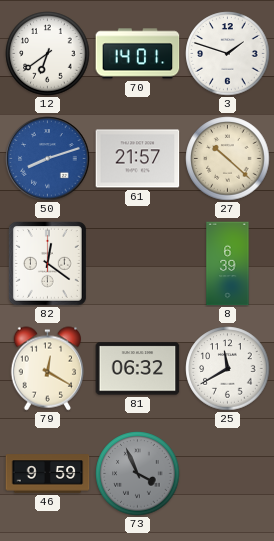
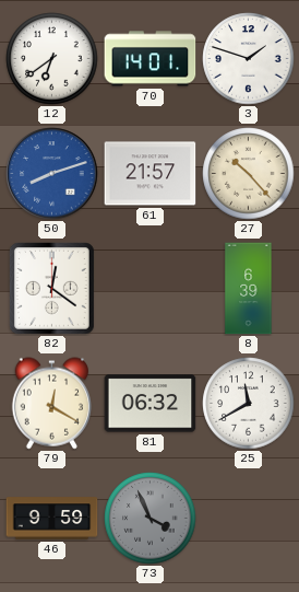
27: 10:22 -> 10:23
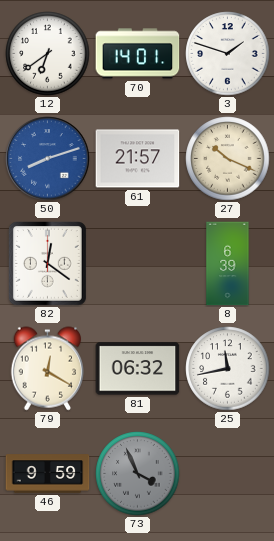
27: 10:23 -> 10:19
25: 11:40 -> 11:43
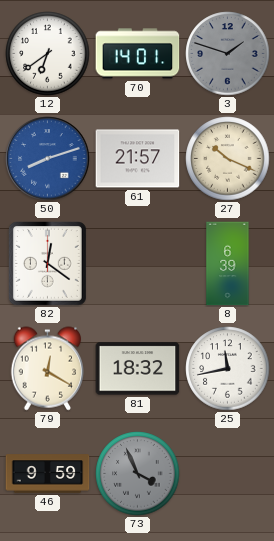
3 dial: white -> grey
81: 06:32 -> 18:32
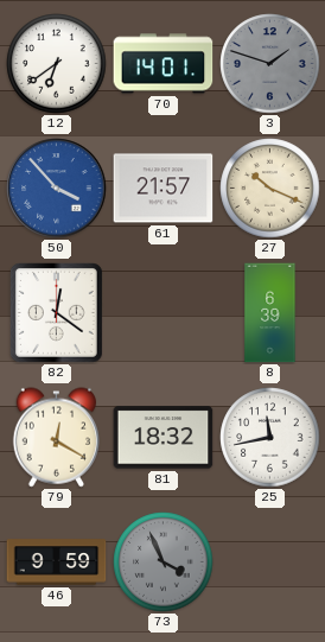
50: 8:12 -> 3:53
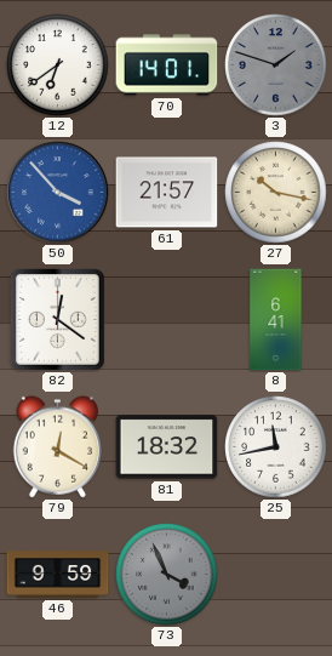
27: 10:19 -> 10:17
8: 6:39 -> 6:41
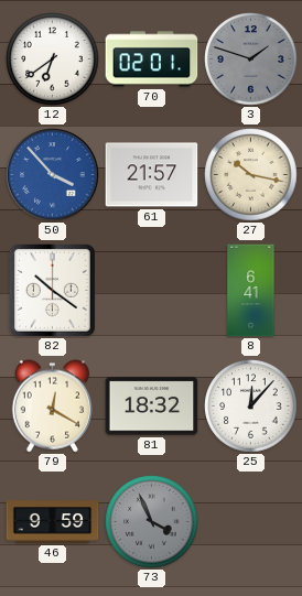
70: 14:01 -> 02:01
82: 12:21 -> 10:21
25: 11:43 -> 12:07
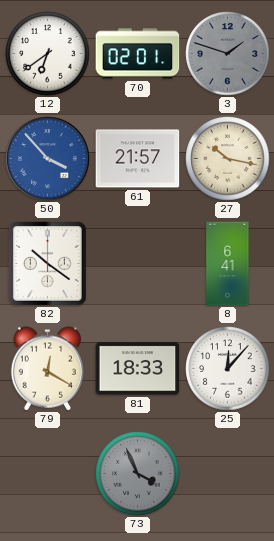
81: 18:32 -> 18:33
46: 9:59 -> none
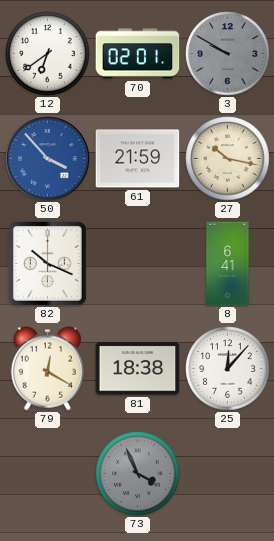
3: 1:48 -> 9:50
61: 21:57 -> 21:59
82: 10:21 -> 10:19
81: 18:33 -> 18:38
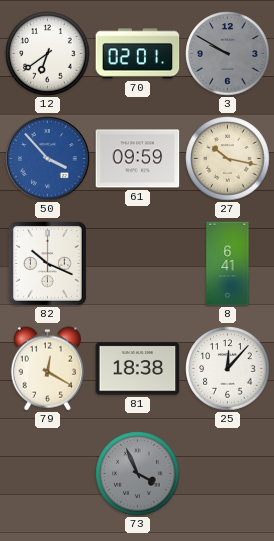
61: 21:59 -> 09:59
